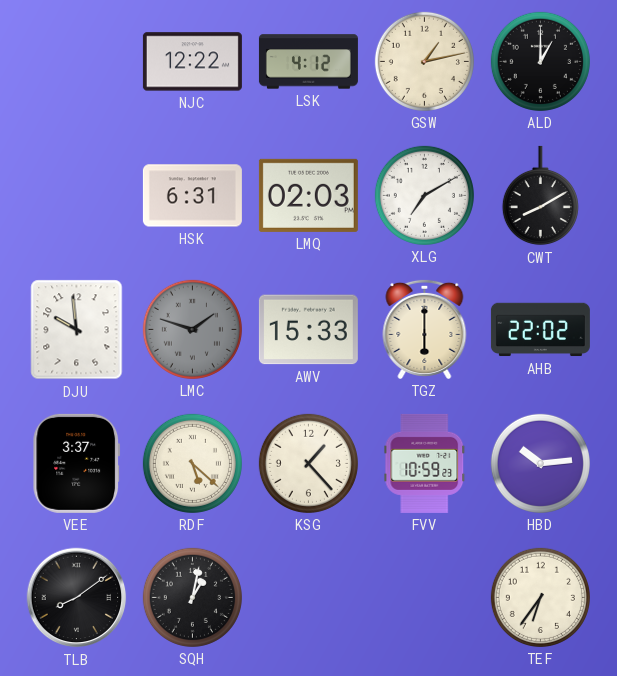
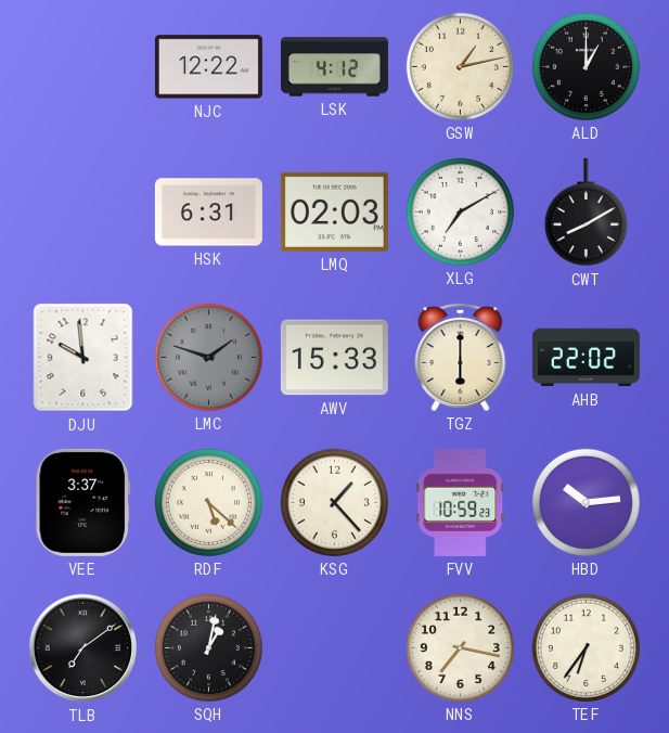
TLB: 8:09 -> 7:09
NNS: none -> 7:17
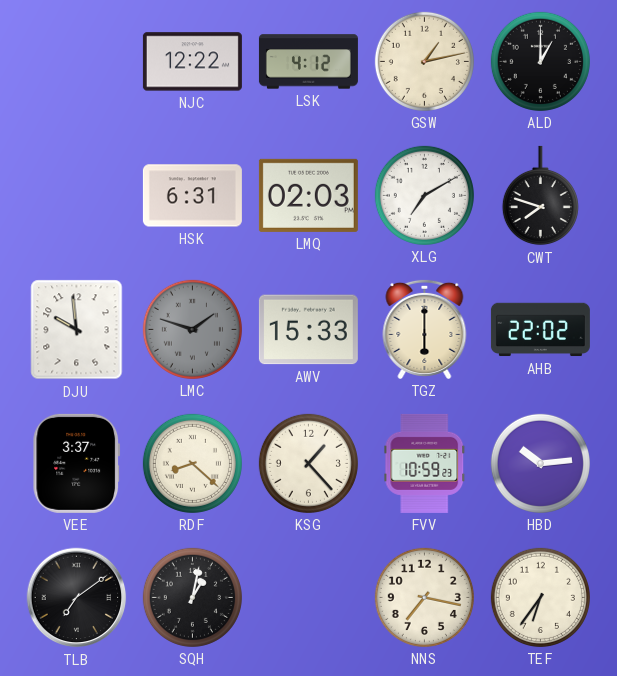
CWT: 8:10 -> 7:48
RDF: 5:22 -> 8:22
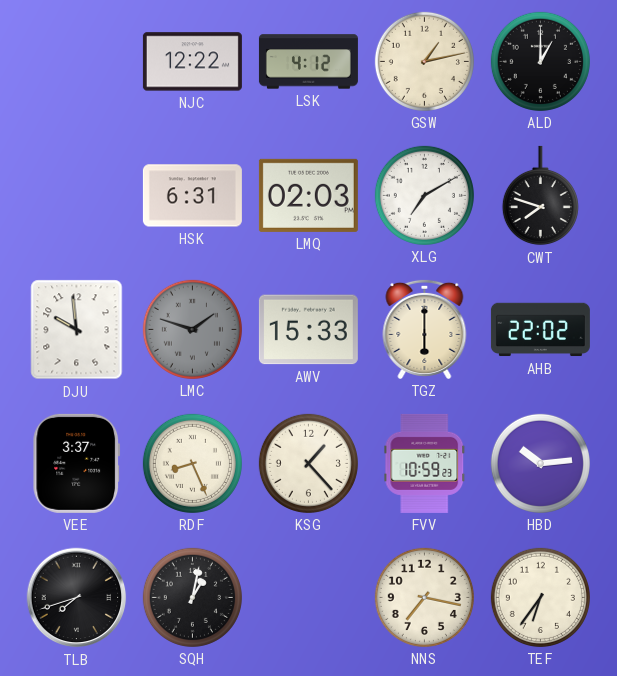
RDF: 8:22 -> 8:26
TLB: 7:09 -> 7:42
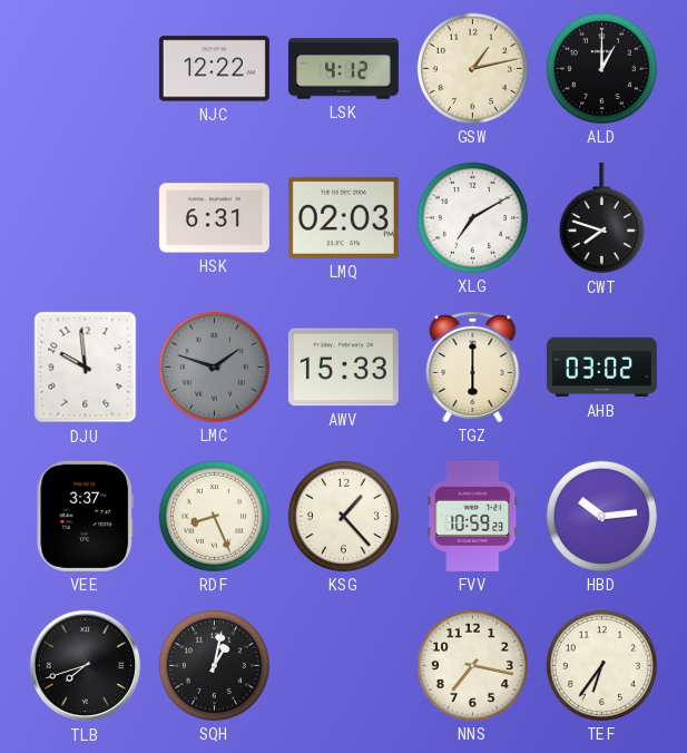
AHB: 22:02 -> 03:02
